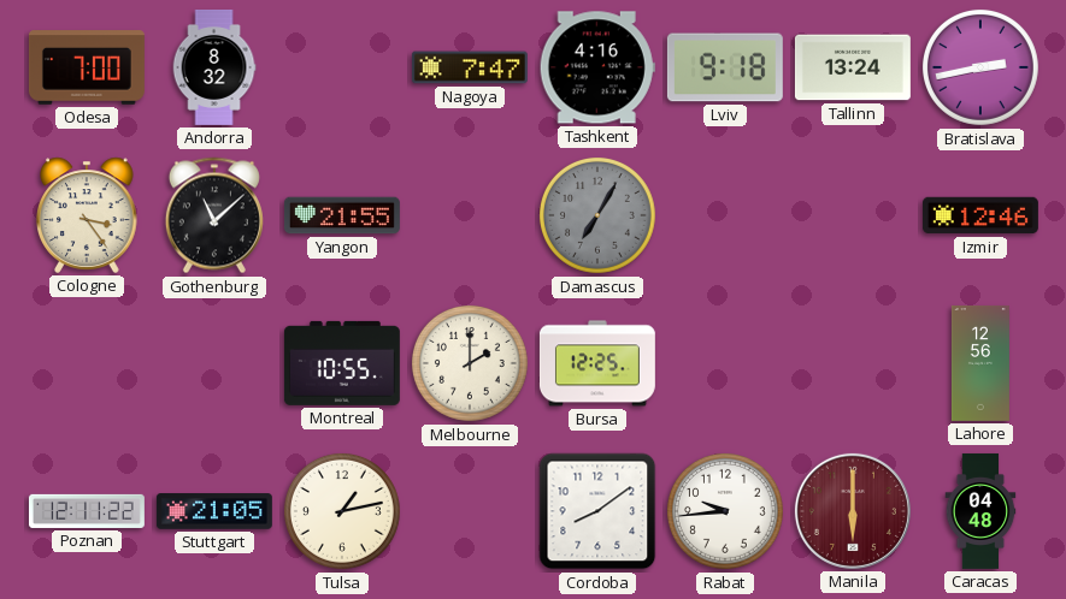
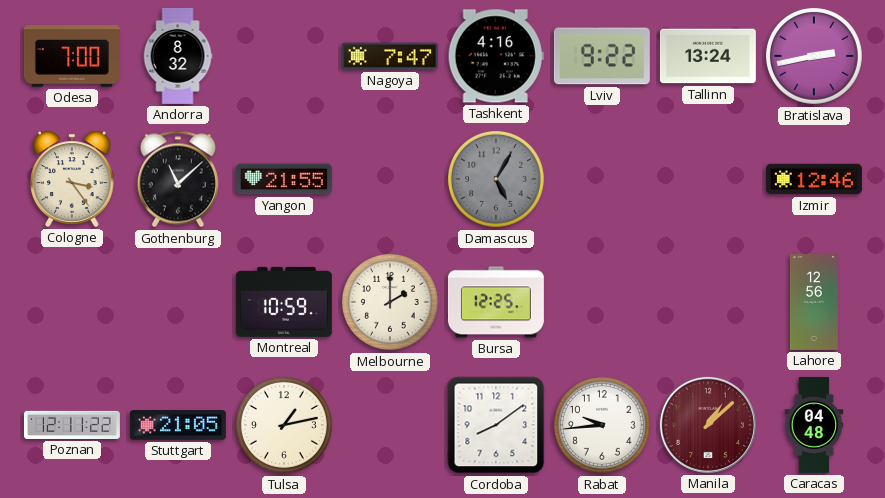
Lviv: 9:18 -> 9:22
Damascus: 7:05 -> 5:05
Montreal: 10:55 -> 10:59
Manila: 6:00 -> 1:08
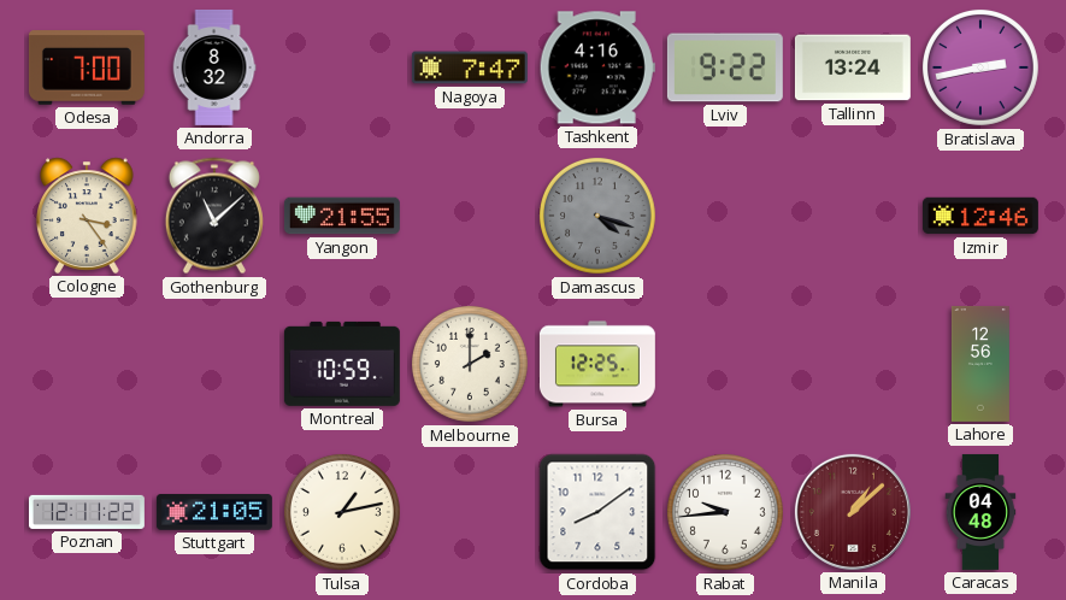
Damascus: 5:05 -> 4:18
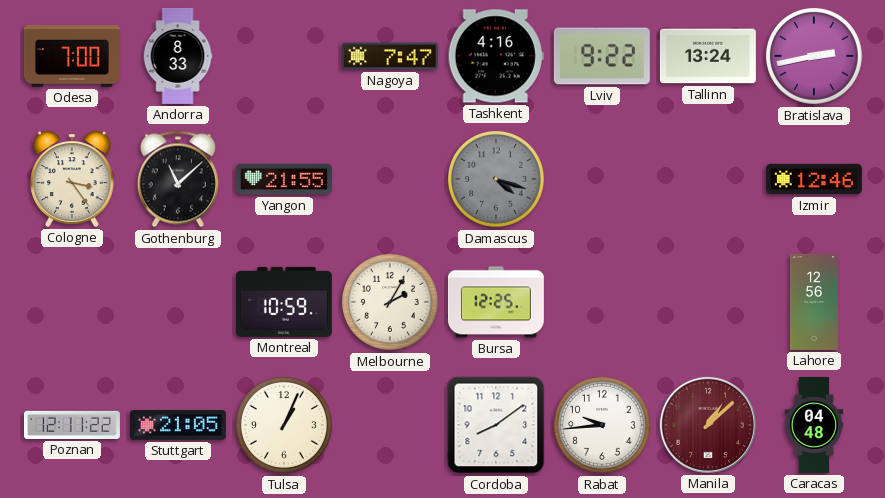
Andorra: 8:32 -> 8:33
Melbourne: 2:00 -> 2:05
Tulsa: 1:13 -> 1:04
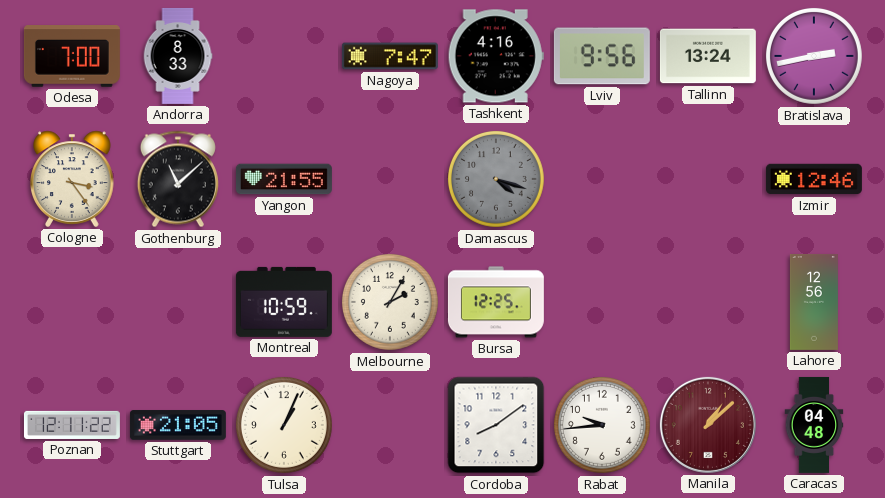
Lviv: 9:22 -> 9:56
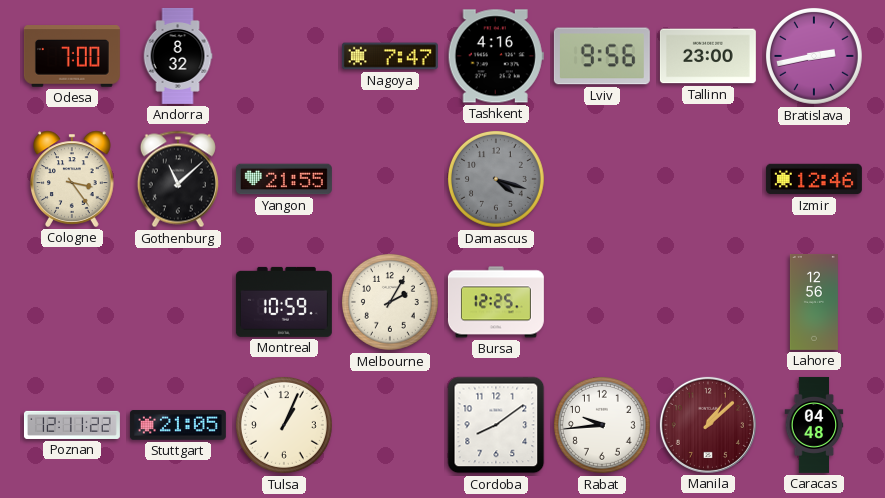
Andorra: 8:33 -> 8:32
Tallinn: 13:24 -> 23:00
